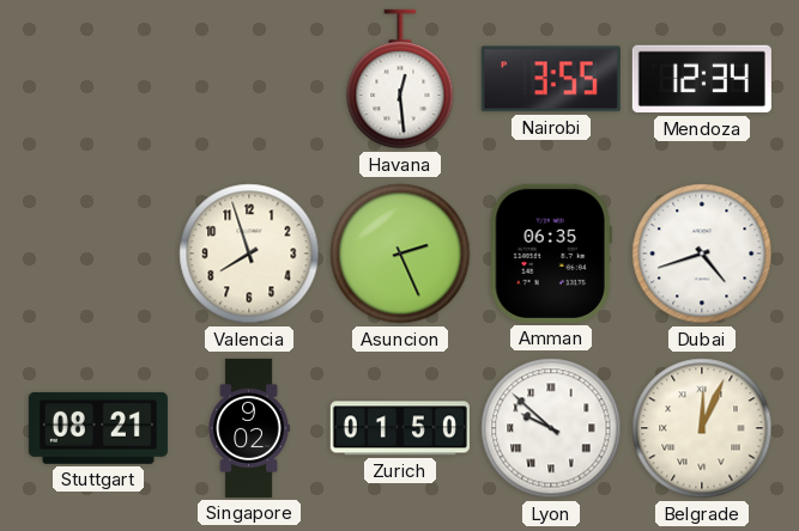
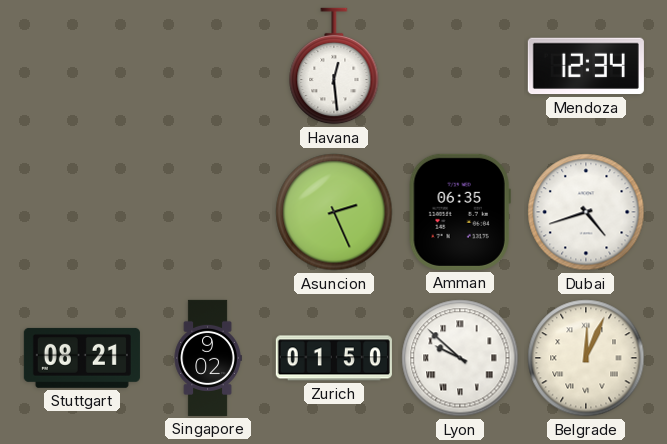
Nairobi: 3:55 -> none
Valencia: 7:57 -> none
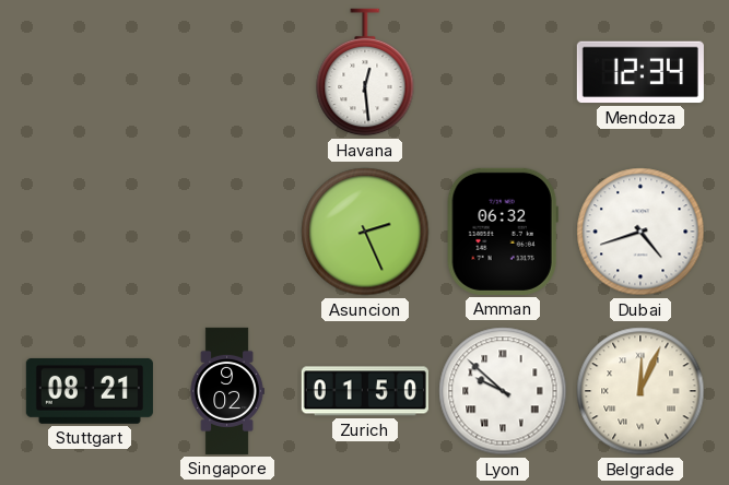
Amman: 06:35 -> 06:32
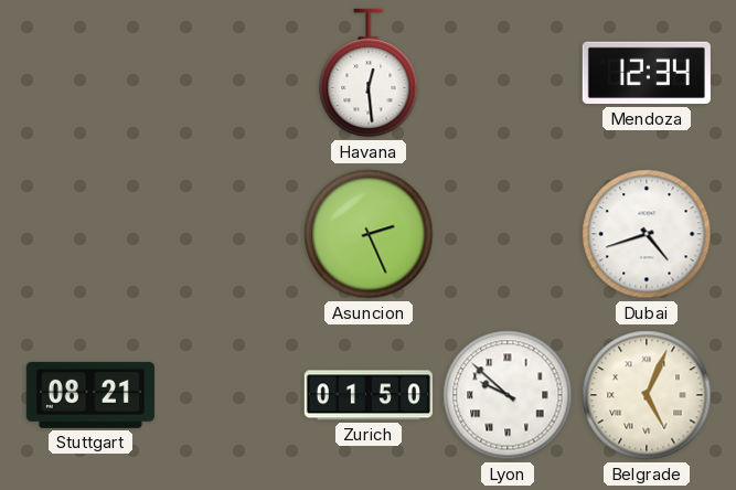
Amman: 06:32 -> none
Singapore: 9:02 -> none
Belgrade: 12:04 -> 5:04
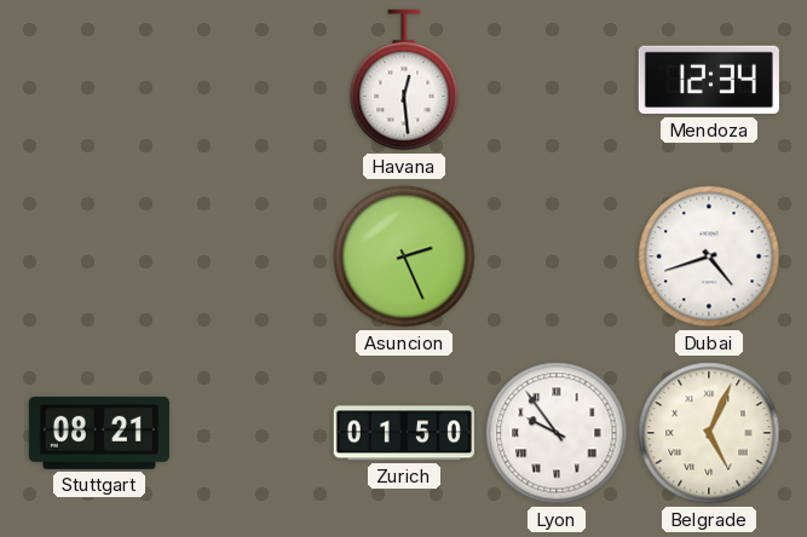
Lyon: 9:52 -> 9:54
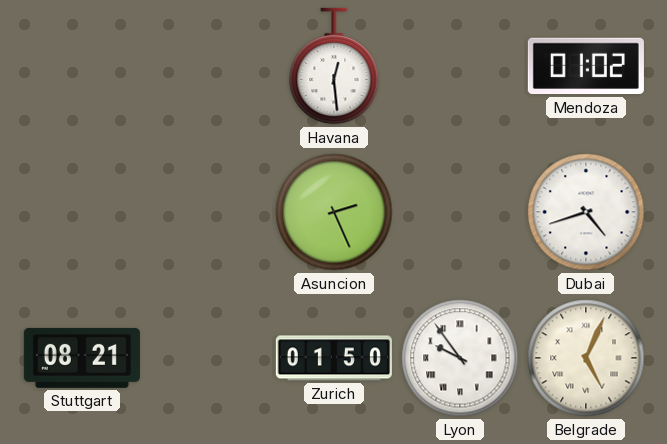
Mendoza: 12:34 -> 01:02
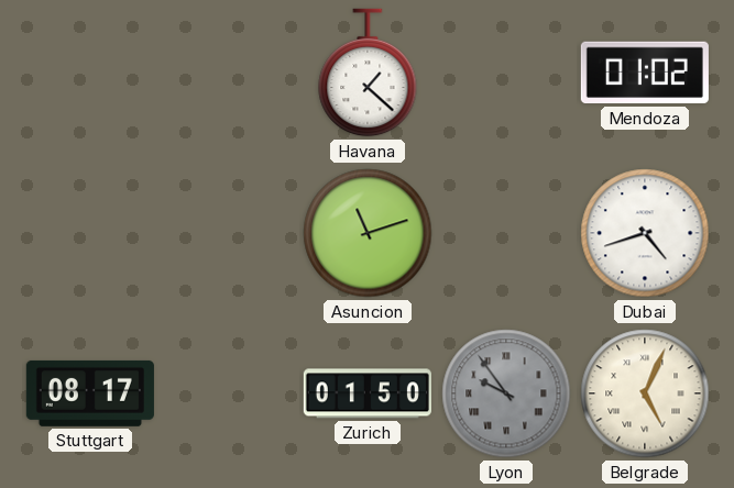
Havana: 12:29 -> 1:22
Asuncion: 2:26 -> 11:12
Stuttgart: 08:21 -> 08:17
Lyon dial: white -> grey
